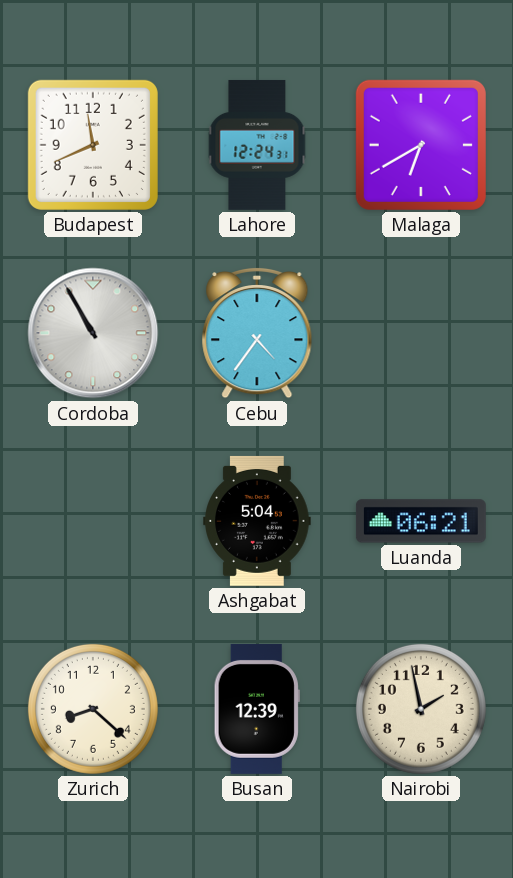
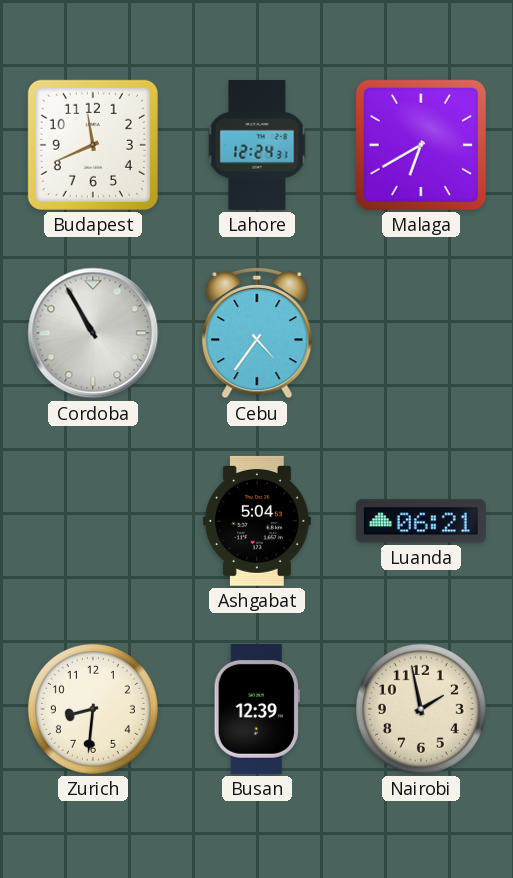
Zurich: 8:22 -> 8:31
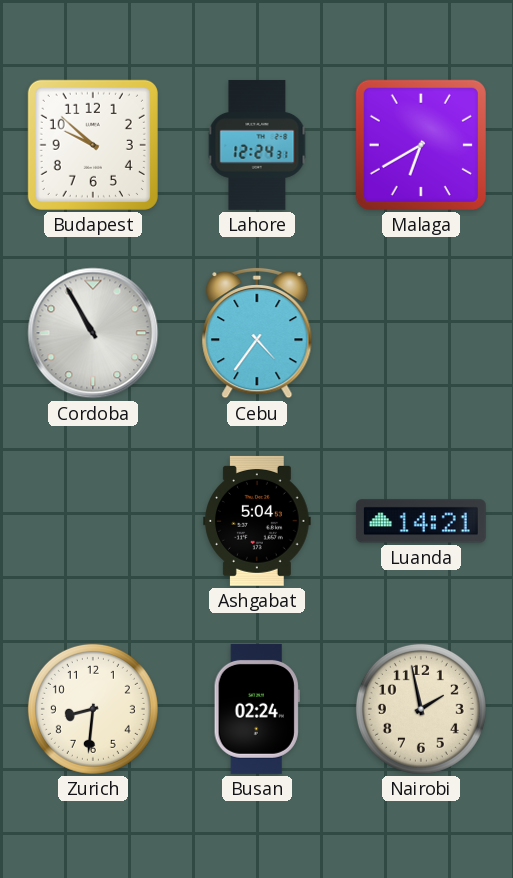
Budapest: 11:41 -> 9:52
Luanda: 06:21 -> 14:21
Busan: 12:39 -> 02:24
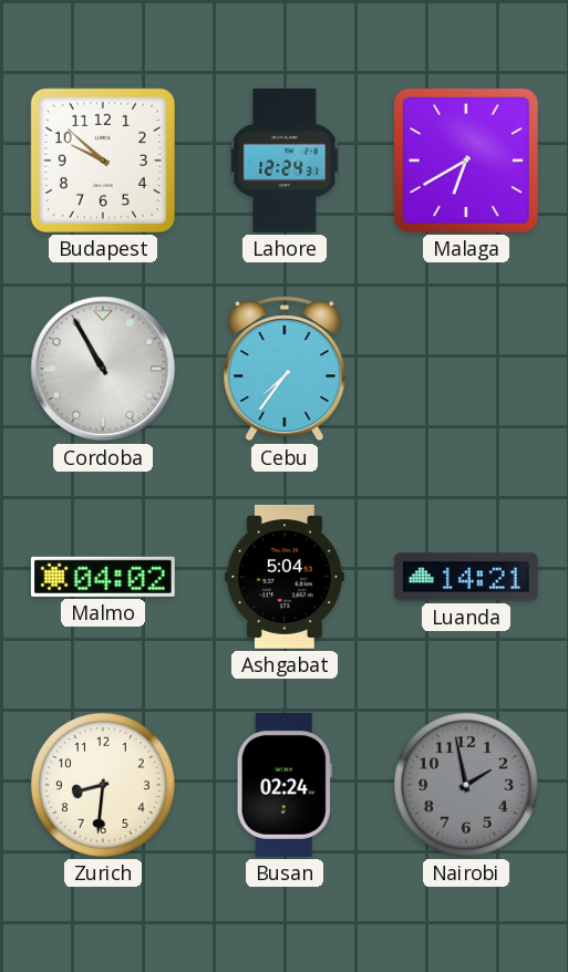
Cebu: 4:36 -> 7:36
Malmo: none -> 04:02
Nairobi dial: cream -> grey
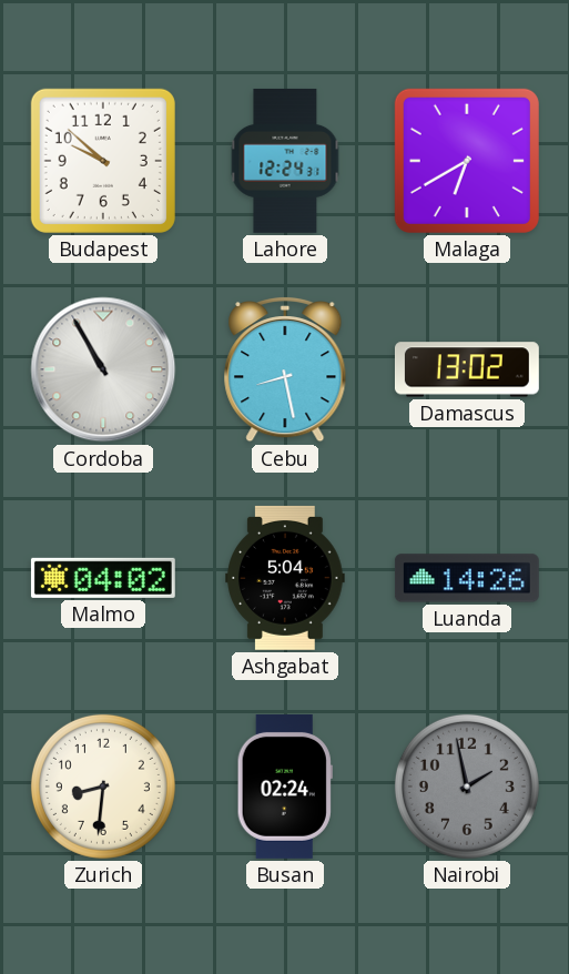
Cebu: 7:36 -> 8:28
Damascus: none -> 13:02
Luanda: 14:21 -> 14:26
